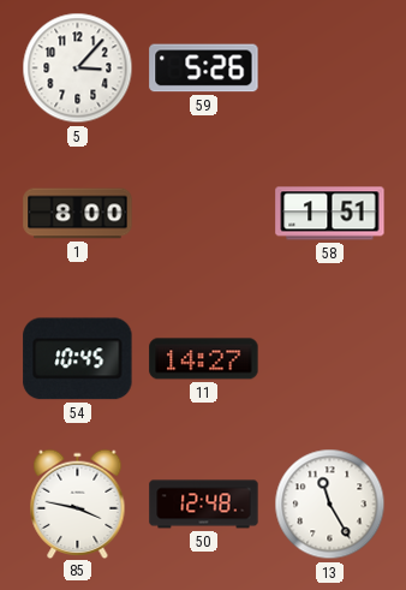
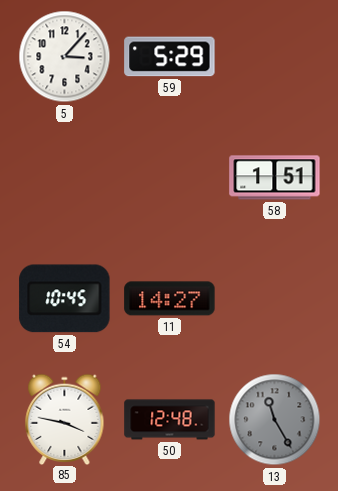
59: 5:26 -> 5:29
1: 8:00 -> none
13 dial: white -> grey
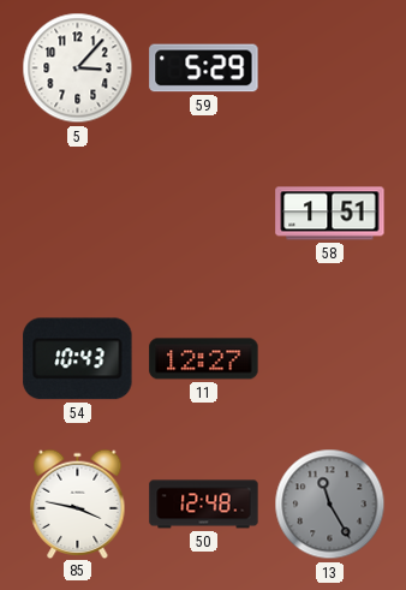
54: 10:45 -> 10:43
11: 14:27 -> 12:27
